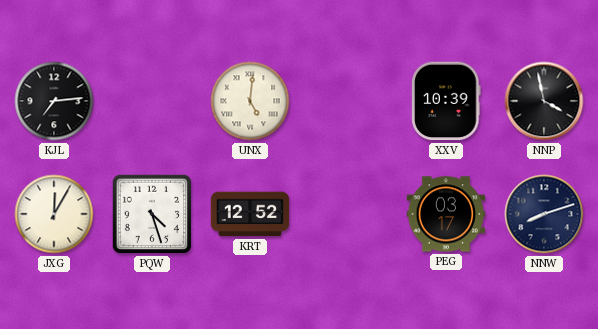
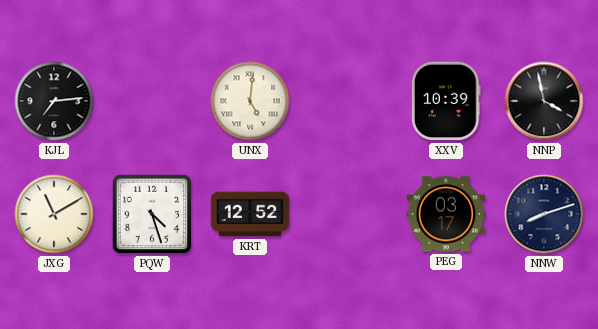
JXG: 12:05 -> 11:10
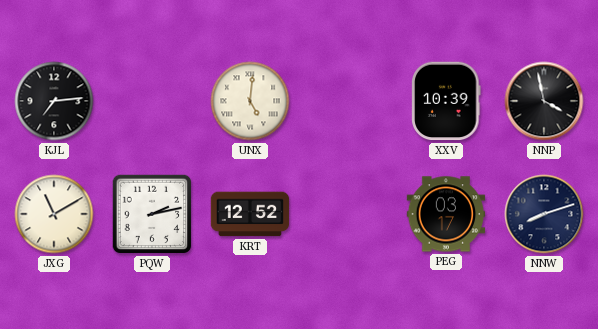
PQW: 4:27 -> 2:13
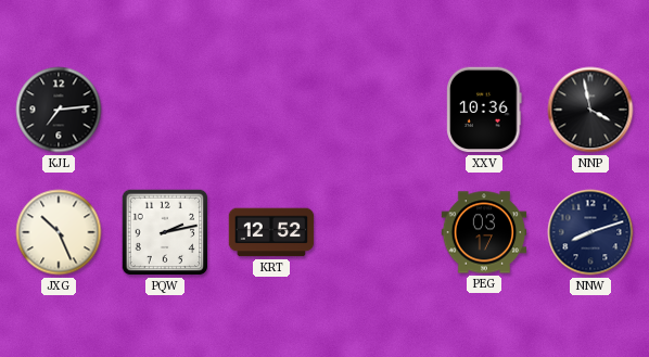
UNX: 5:01 -> none
XXV: 10:39 -> 10:36
JXG: 11:10 -> 10:26
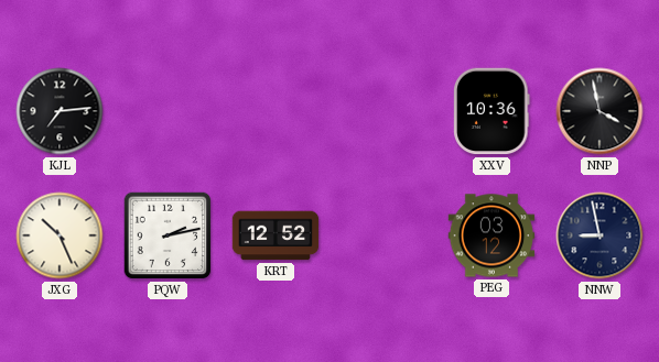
PEG: 03:17 -> 03:12
NNW: 8:12 -> 8:58
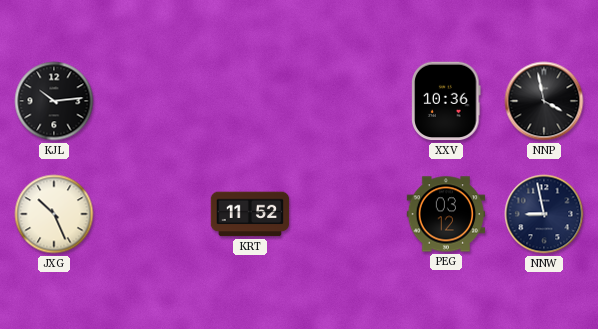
KJL: 7:14 -> 10:14
PQW: 2:13 -> none
KRT: 12:52 -> 11:52
